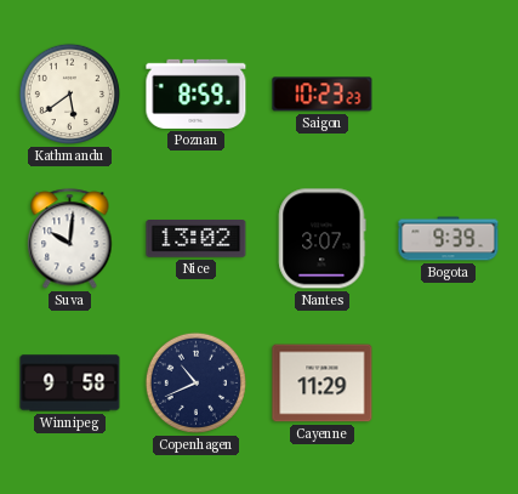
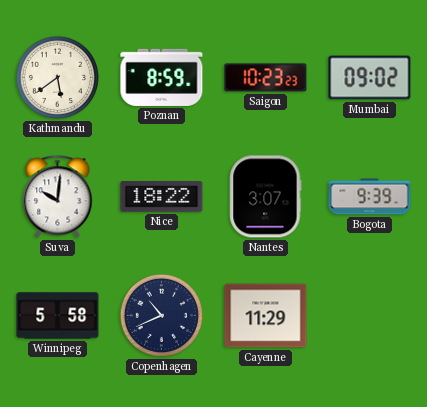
Mumbai: none -> 09:02
Nice: 13:02 -> 18:22
Winnipeg: 9:58 -> 5:58
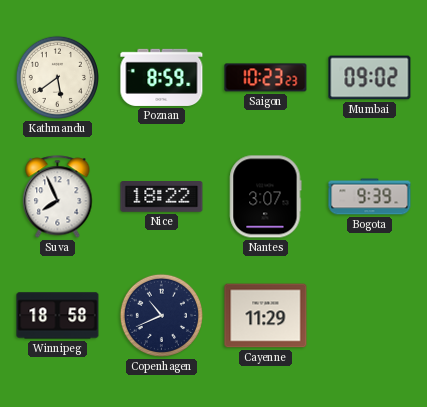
Suva: 10:01 -> 7:56
Winnipeg: 5:58 -> 18:58
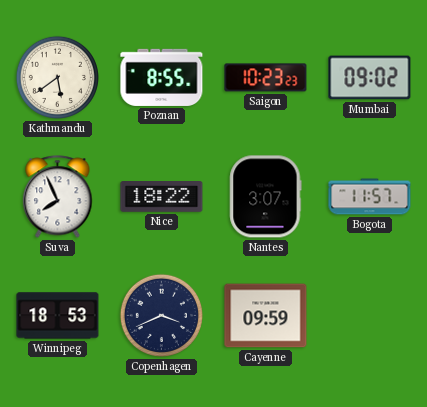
Poznan: 8:59 -> 8:55
Bogota: 9:39 -> 11:57
Winnipeg: 18:58 -> 18:53
Copenhagen: 10:41 -> 3:41
Cayenne: 11:29 -> 09:59
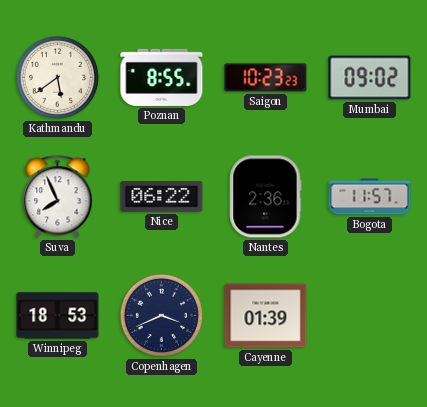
Nice: 18:22 -> 06:22
Nantes: 3:07 -> 2:36
Cayenne: 09:59 -> 01:39
